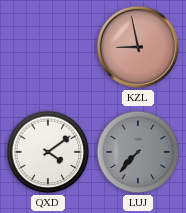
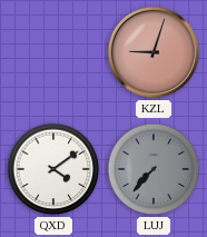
KZL: 8:58 -> 9:03
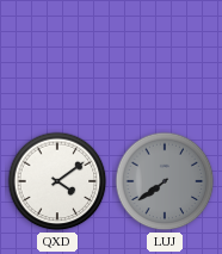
KZL: 9:03 -> none
LUJ: 7:37 -> 7:39
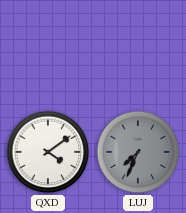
LUJ: 7:39 -> 7:34
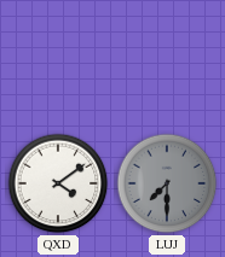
LUJ: 7:34 -> 7:30
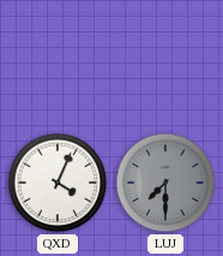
QXD: 4:09 -> 4:04
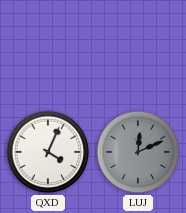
LUJ: 7:30 -> 12:11
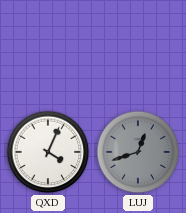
LUJ: 12:11 -> 12:42
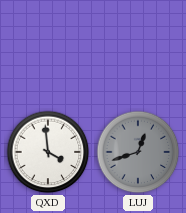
QXD: 4:04 -> 3:59
